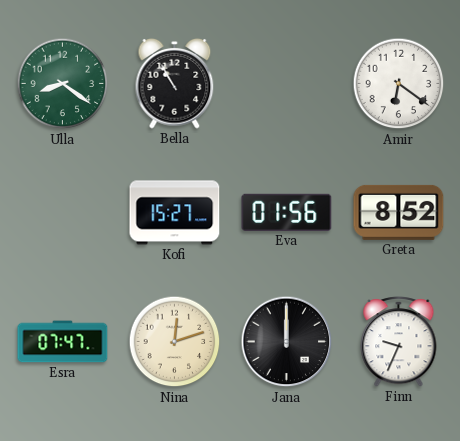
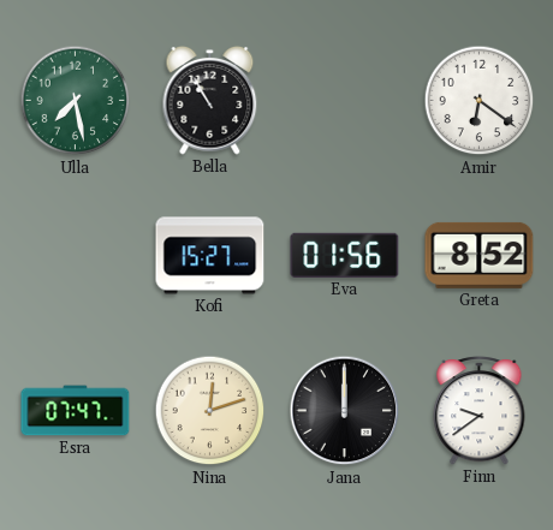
Ulla: 8:21 -> 7:28
Finn: 9:34 -> 9:39
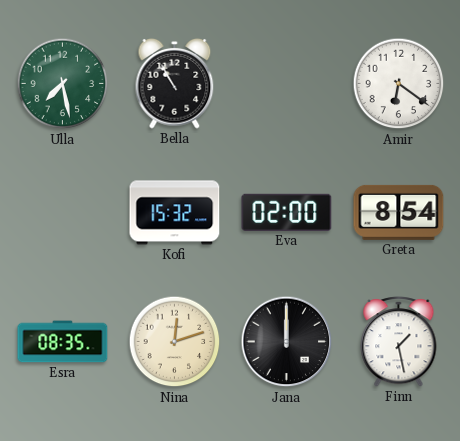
Kofi: 15:27 -> 15:32
Eva: 01:56 -> 02:00
Greta: 8:52 -> 8:54
Esra: 07:47 -> 08:35
Finn: 9:39 -> 1:28
